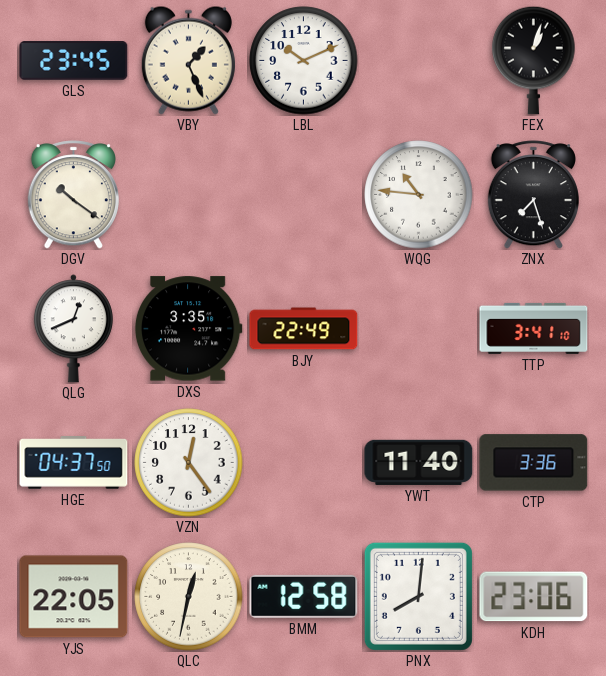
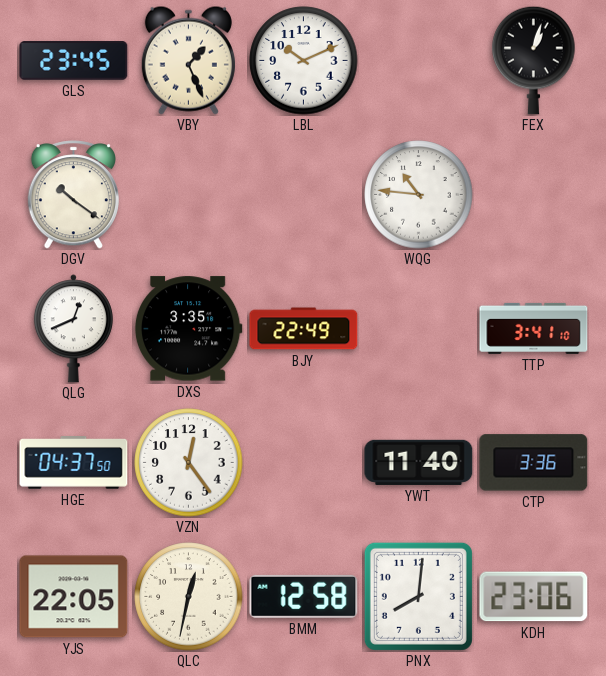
ZNX: 7:27 -> none
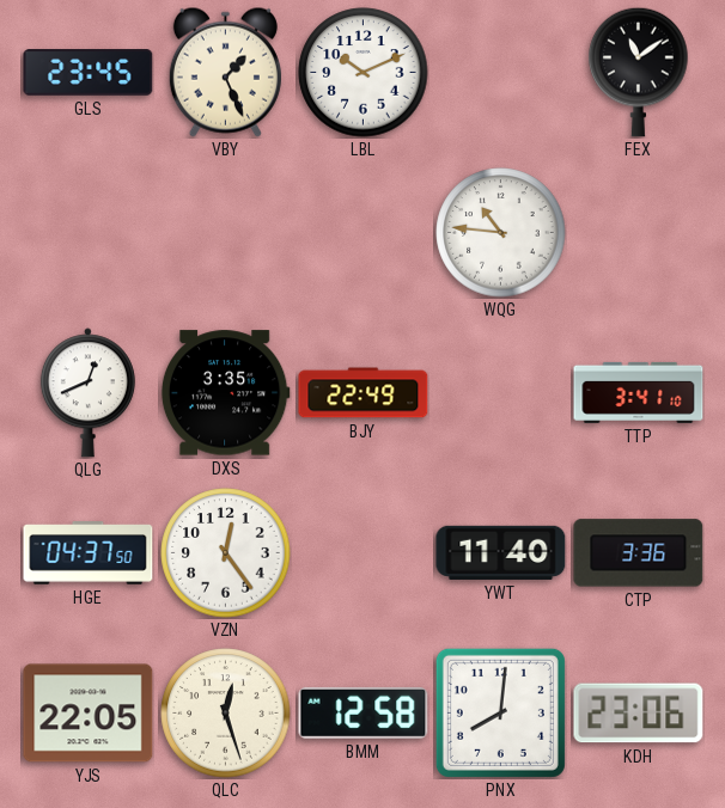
FEX: 1:03 -> 11:09
DGV: 10:21 -> none
QLC: 12:32 -> 12:27
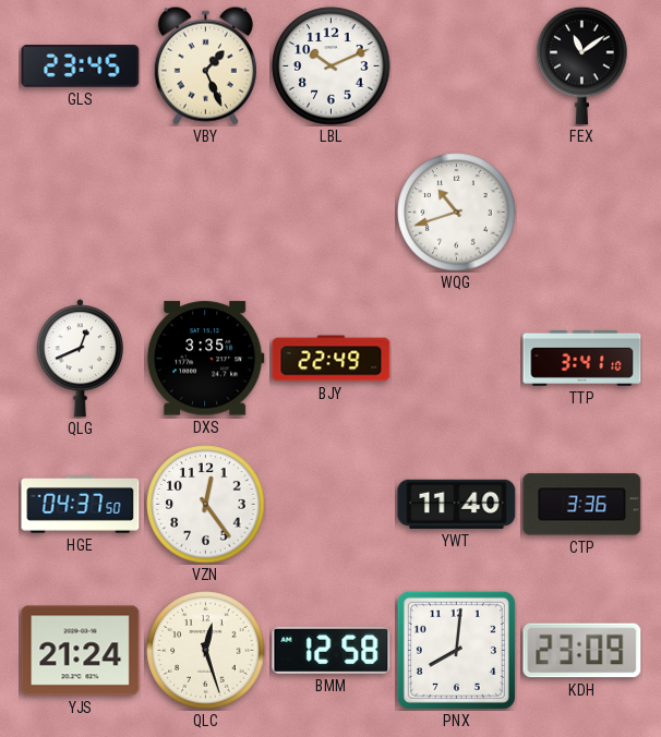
WQG: 10:46 -> 10:42
YJS: 22:05 -> 21:24
KDH: 23:06 -> 23:09
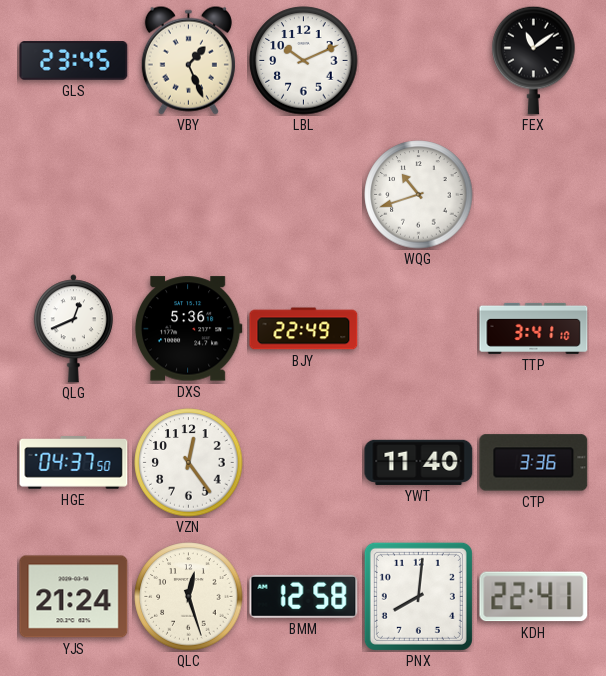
DXS: 3:35 -> 5:36
KDH: 23:09 -> 22:41
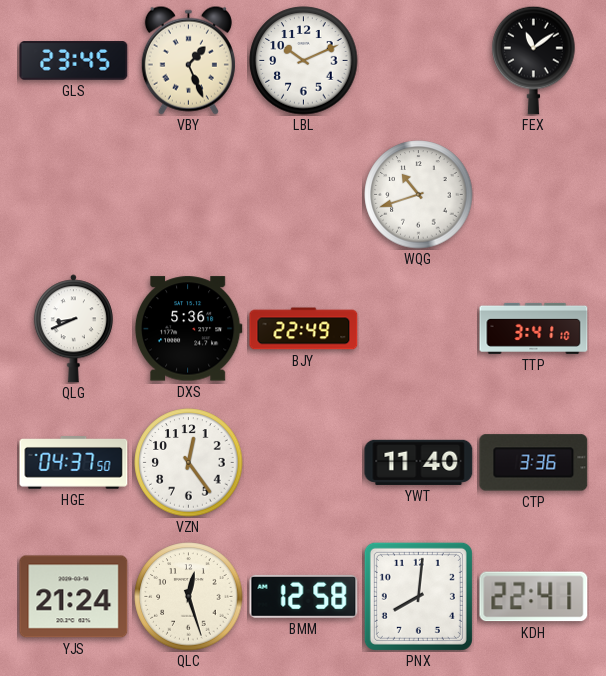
QLG: 12:41 -> 8:41
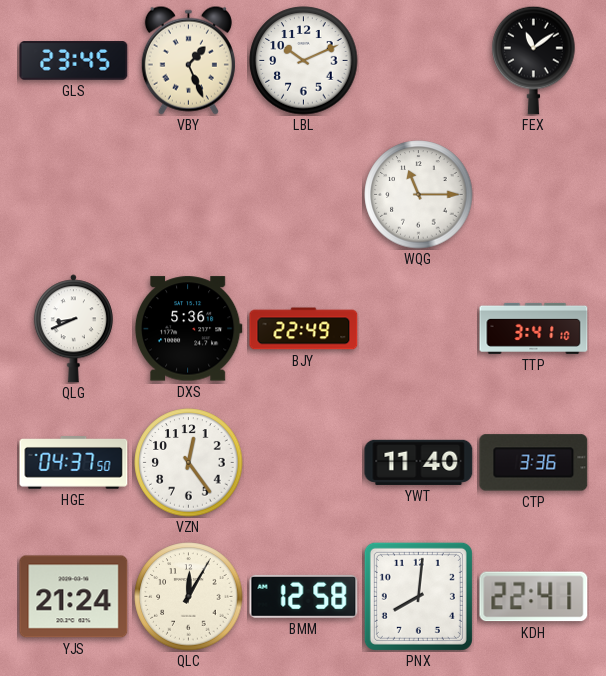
WQG: 10:42 -> 11:15
QLC: 12:27 -> 12:05
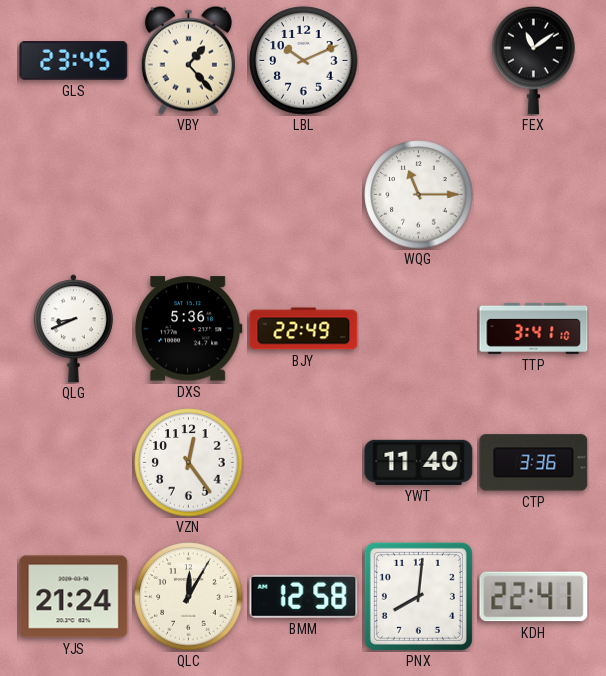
VBY: 1:26 -> 1:23
HGE: 04:37 -> none
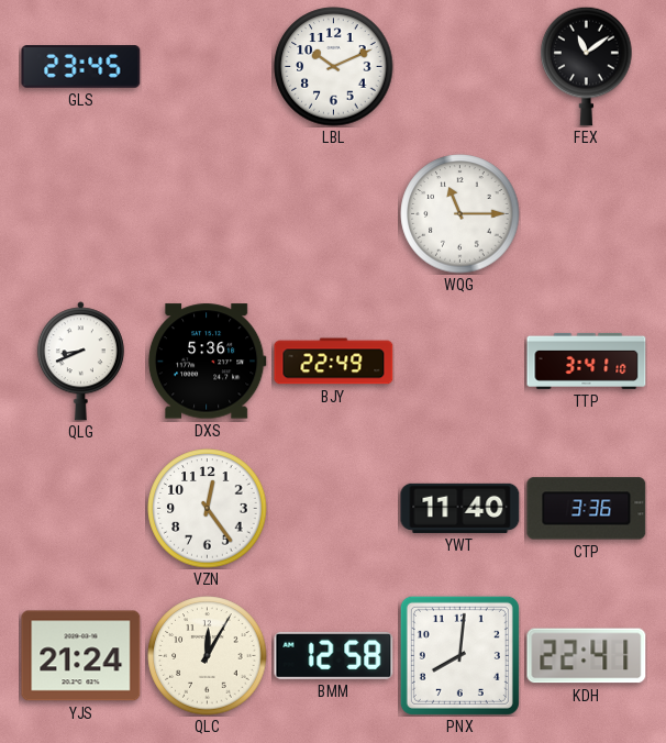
VBY: 1:23 -> none
